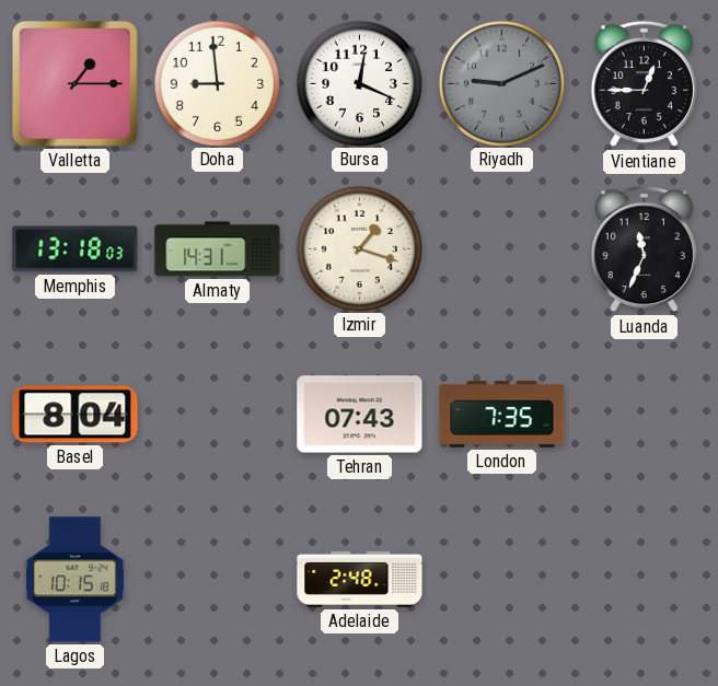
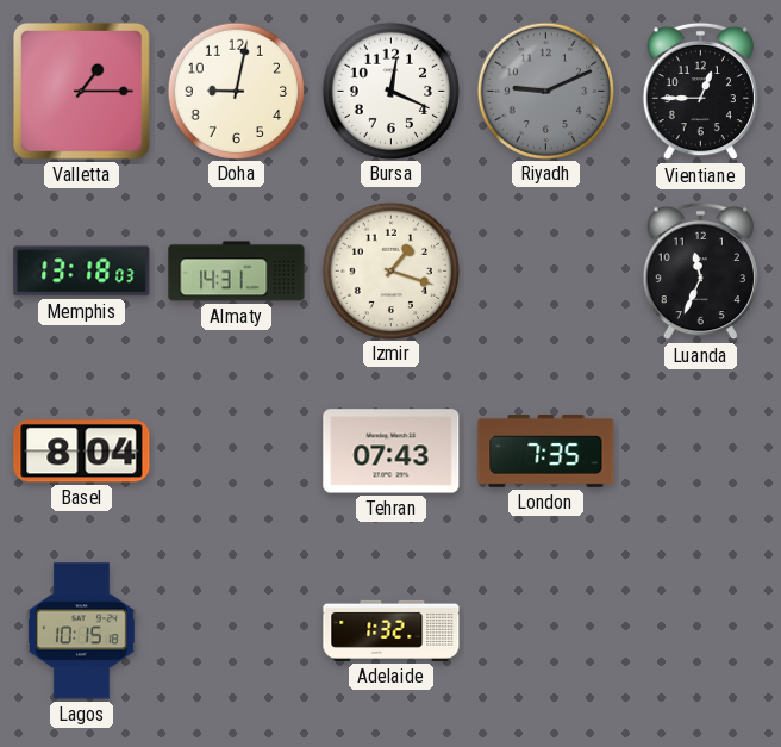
Doha: 8:59 -> 9:02
Adelaide: 2:48 -> 1:32
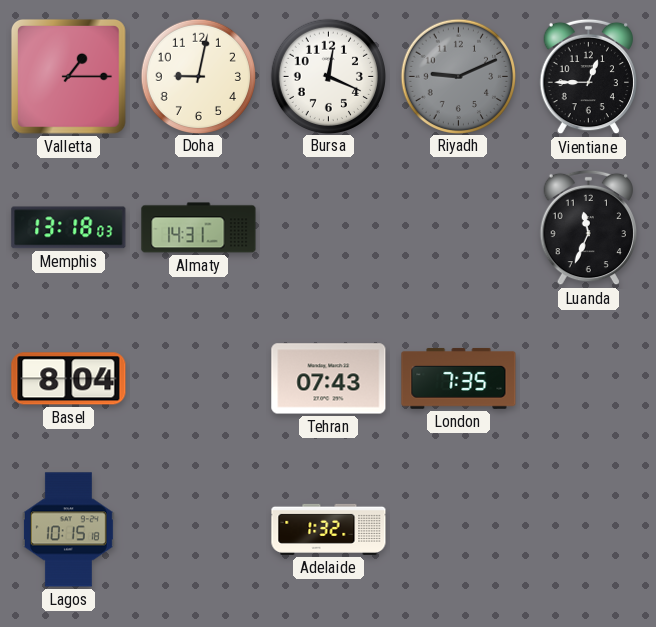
Izmir: 1:18 -> none
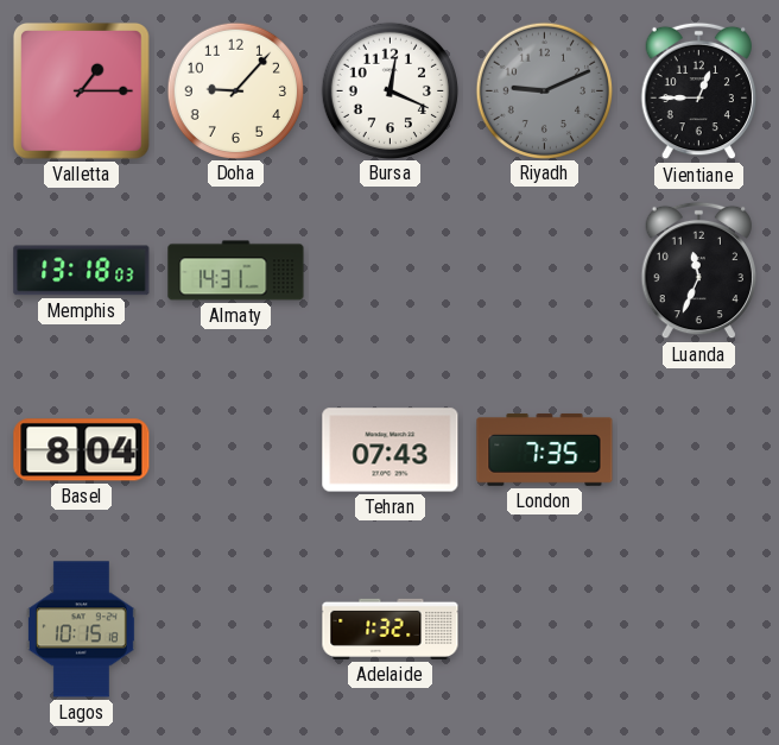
Doha: 9:02 -> 9:07
